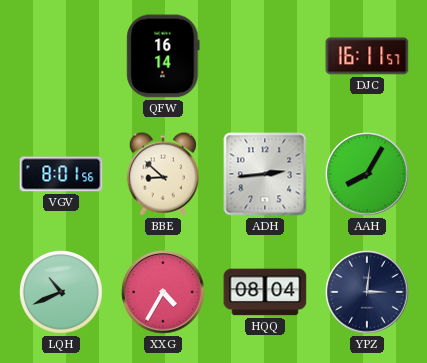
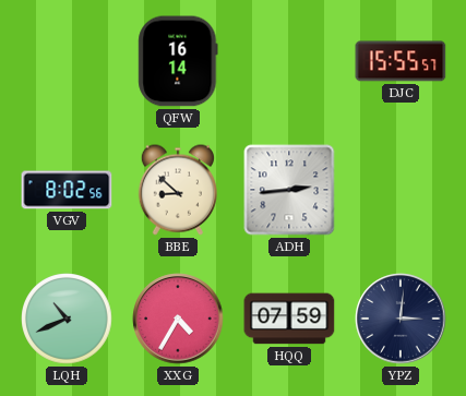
DJC: 16:11 -> 15:55
VGV: 8:01 -> 8:02
AAH: 8:05 -> none
HQQ: 08:04 -> 07:59
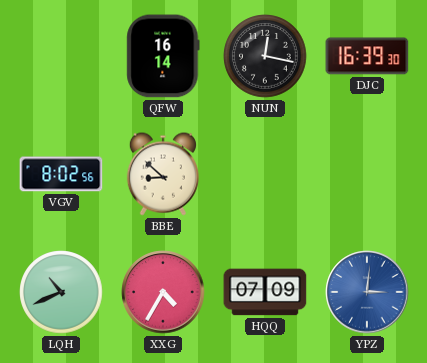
NUN: none -> 12:17
DJC: 15:55 -> 16:39
ADH: 2:44 -> none
HQQ: 07:59 -> 07:09
YPZ dial: navy -> blue
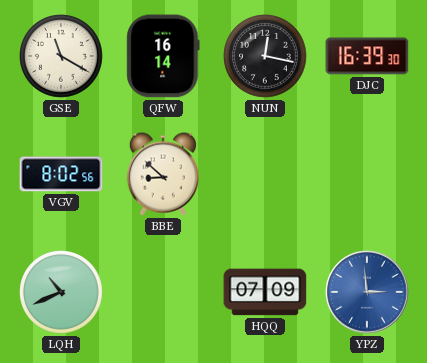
GSE: none -> 11:20
XXG: 4:35 -> none
YPZ: 3:01 -> 2:59
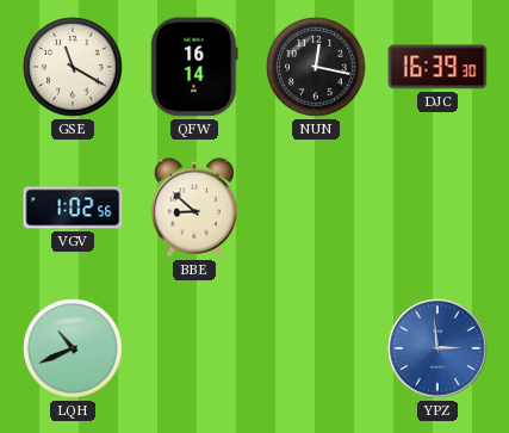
VGV: 8:02 -> 1:02
HQQ: 07:09 -> none
